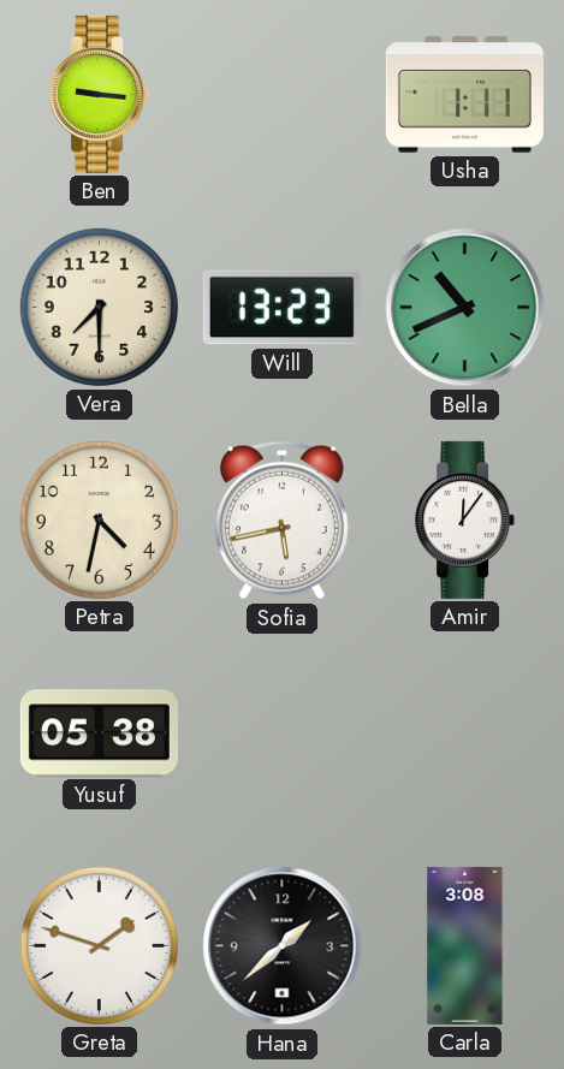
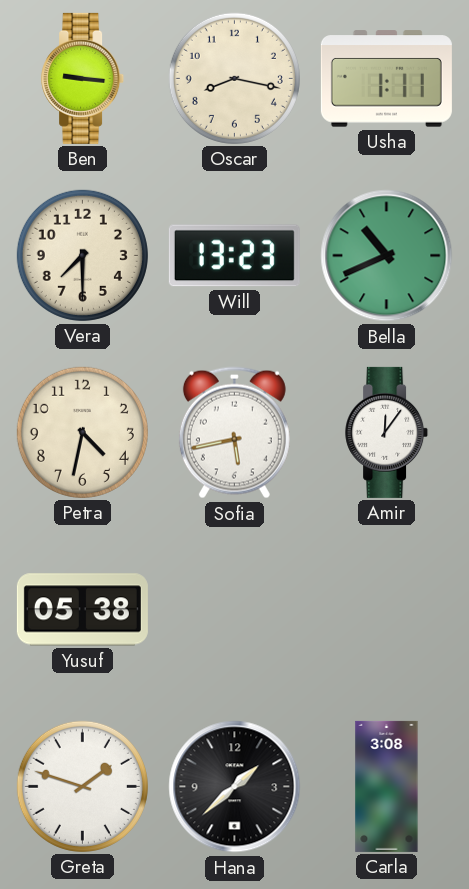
Oscar: none -> 8:17
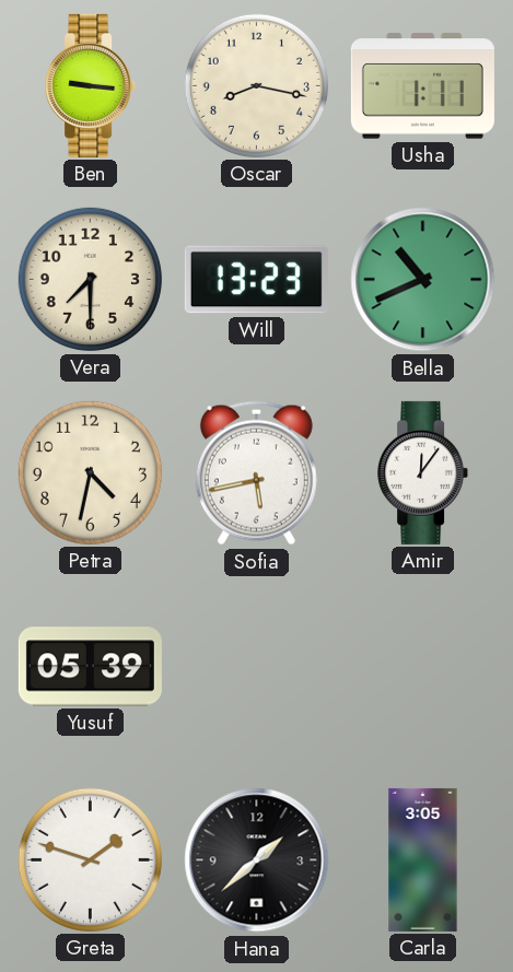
Yusuf: 05:38 -> 05:39
Carla: 3:08 -> 3:05
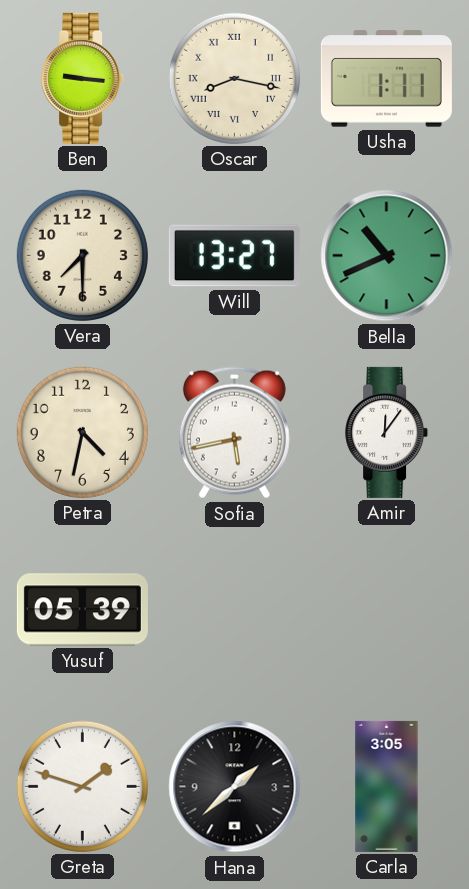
Oscar numerals: Arabic -> Roman
Will: 13:23 -> 13:27
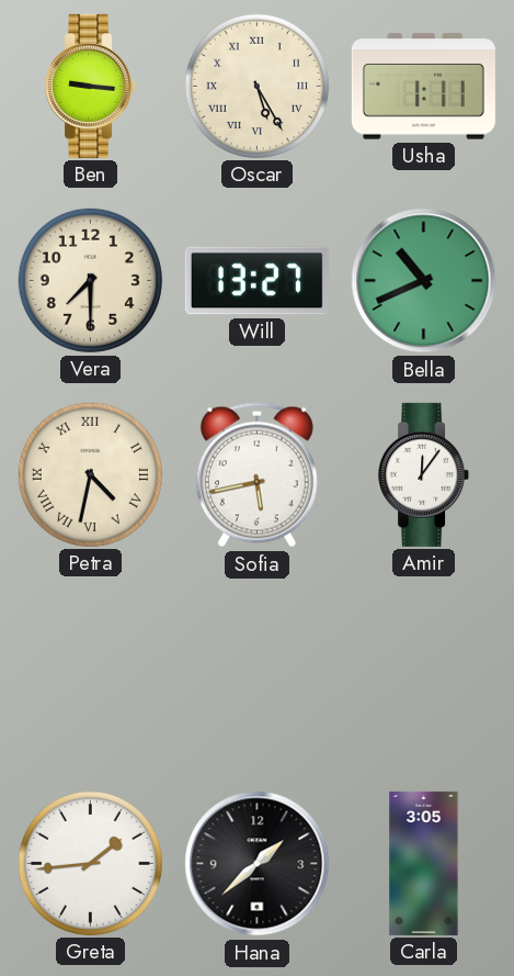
Oscar: 8:17 -> 5:25
Petra numerals: Arabic -> Roman
Yusuf: 05:39 -> none
Greta: 1:48 -> 1:44
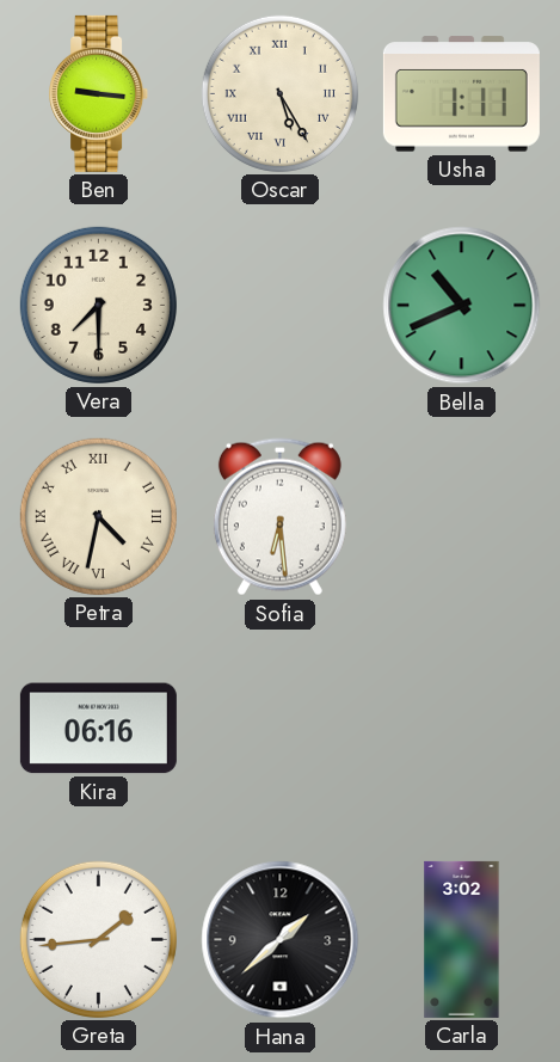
Will: 13:27 -> none
Sofia: 5:43 -> 6:29
Amir: 12:06 -> none
Kira: none -> 06:16
Carla: 3:05 -> 3:02
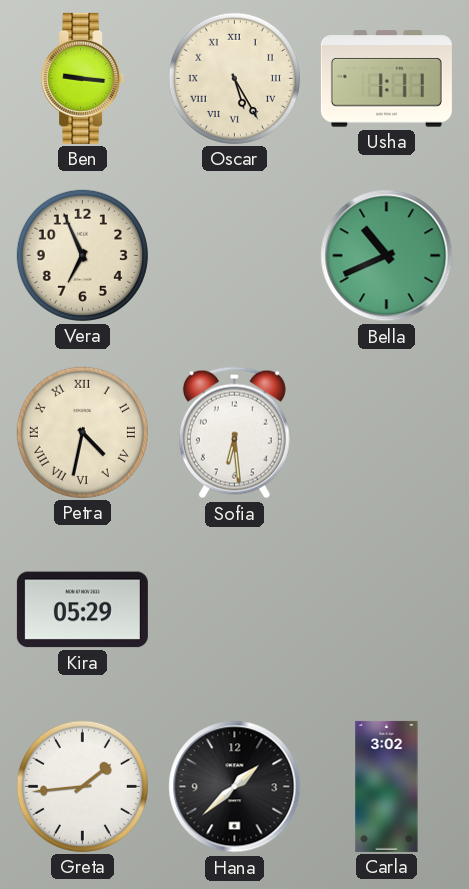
Vera: 7:30 -> 6:56
Kira: 06:16 -> 05:29
